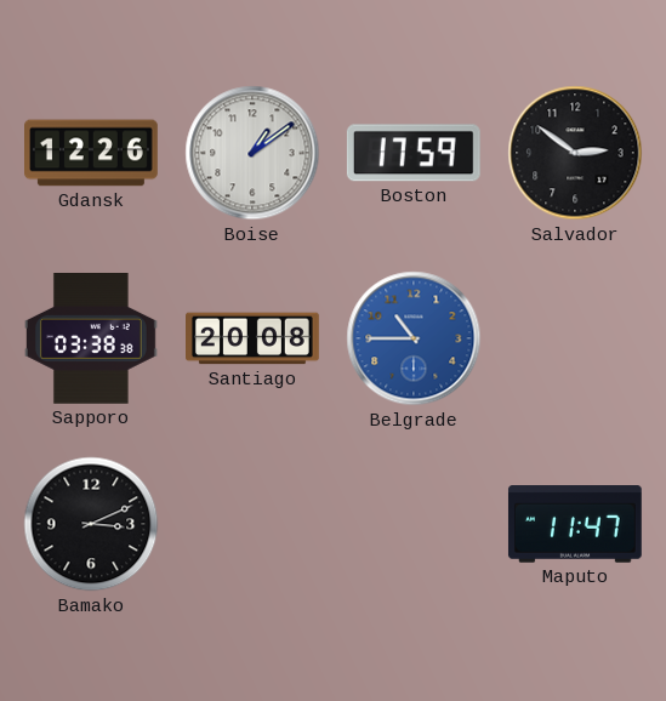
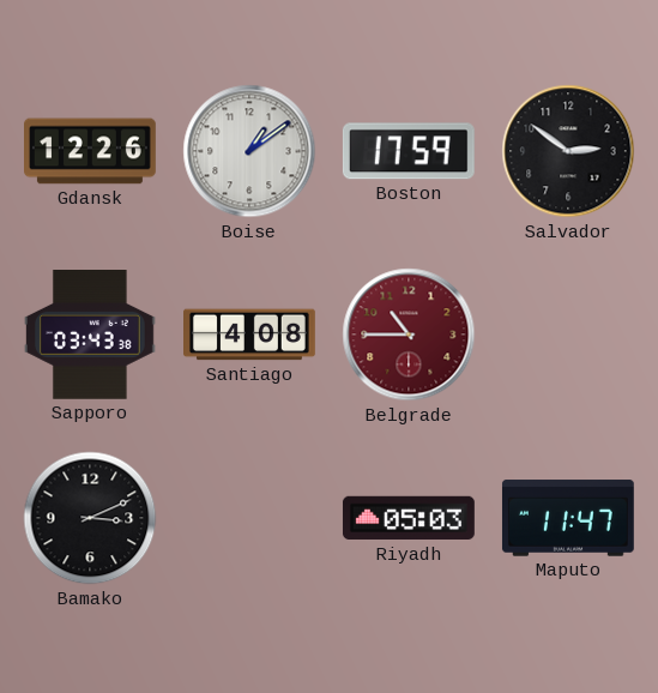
Sapporo: 03:38 -> 03:43
Santiago: 20:08 -> 4:08
Belgrade dial: blue -> burgundy
Riyadh: none -> 05:03
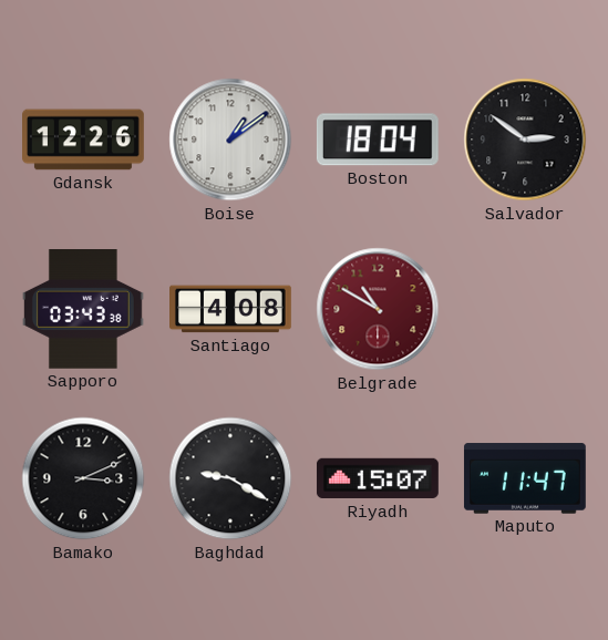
Boston: 17:59 -> 18:04
Belgrade: 10:45 -> 10:50
Baghdad: none -> 9:20
Riyadh: 05:03 -> 15:07
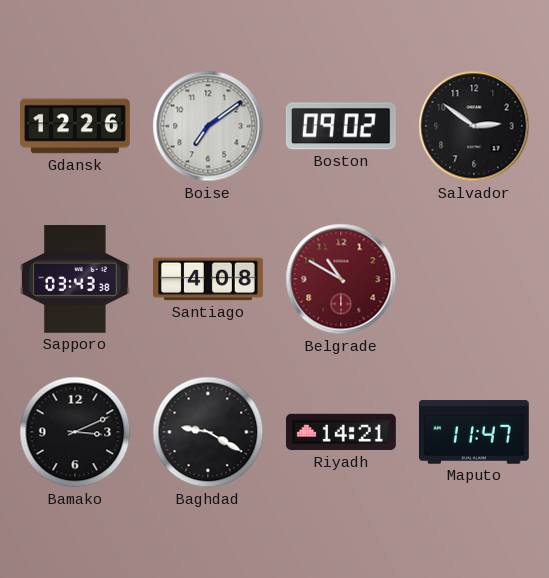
Boise: 1:09 -> 7:09
Boston: 18:04 -> 09:02
Riyadh: 15:07 -> 14:21
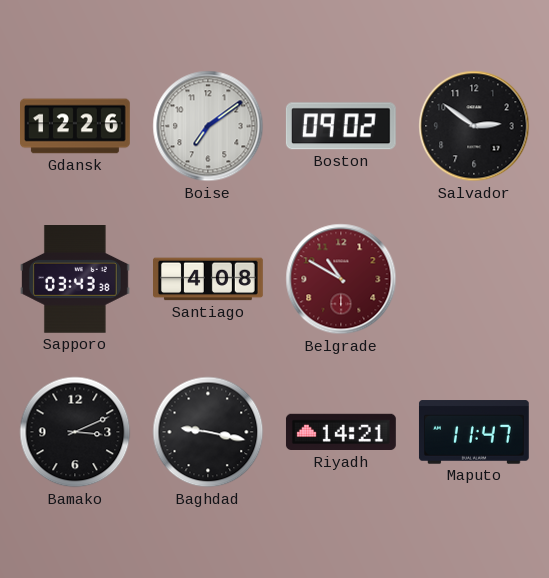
Baghdad: 9:20 -> 9:17
